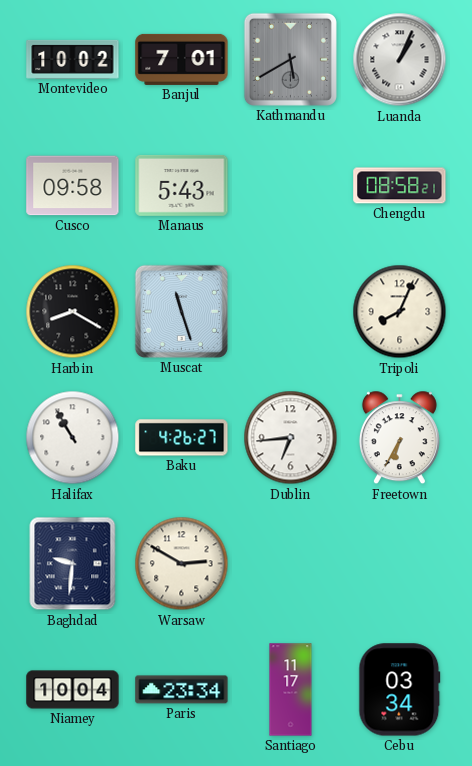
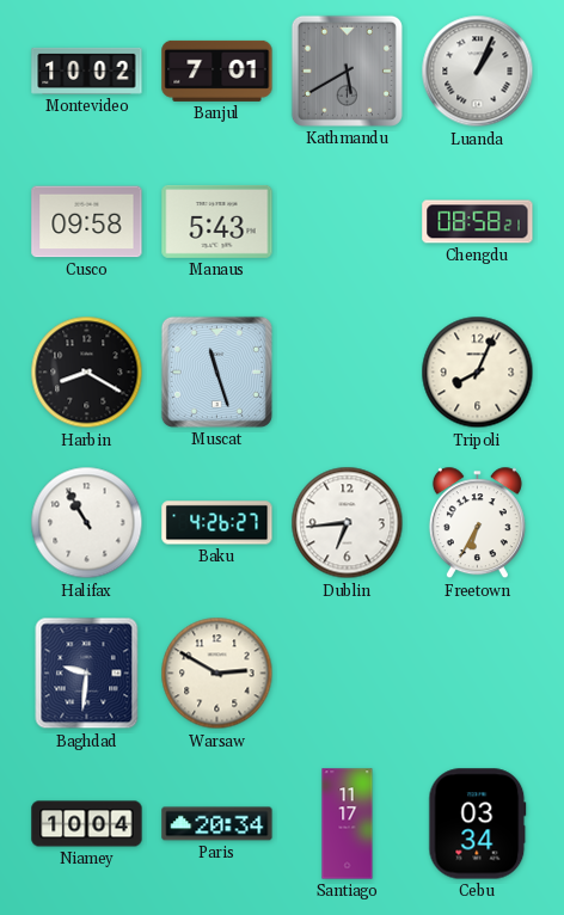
Paris: 23:34 -> 20:34
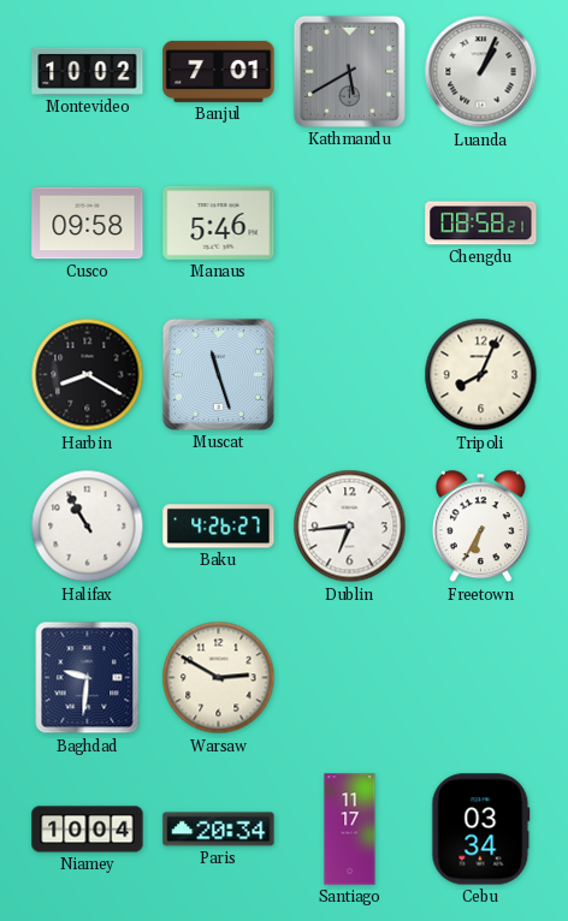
Manaus: 5:43 -> 5:46
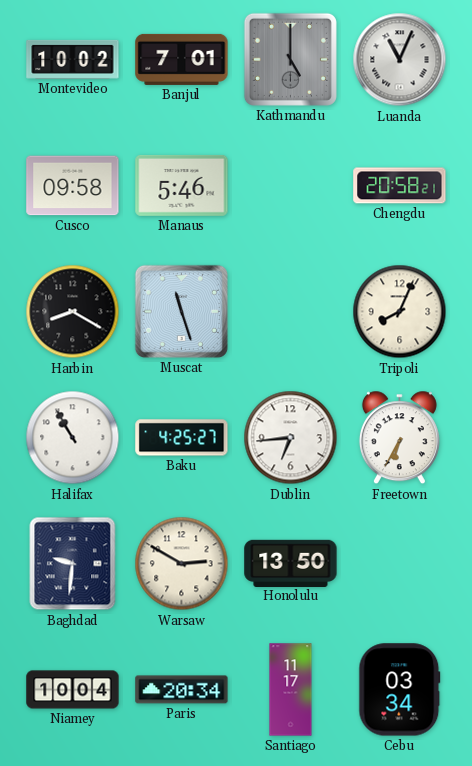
Kathmandu: 5:40 -> 5:00
Luanda: 1:04 -> 11:04
Chengdu: 08:58 -> 20:58
Baku: 4:26 -> 4:25
Honolulu: none -> 13:50
